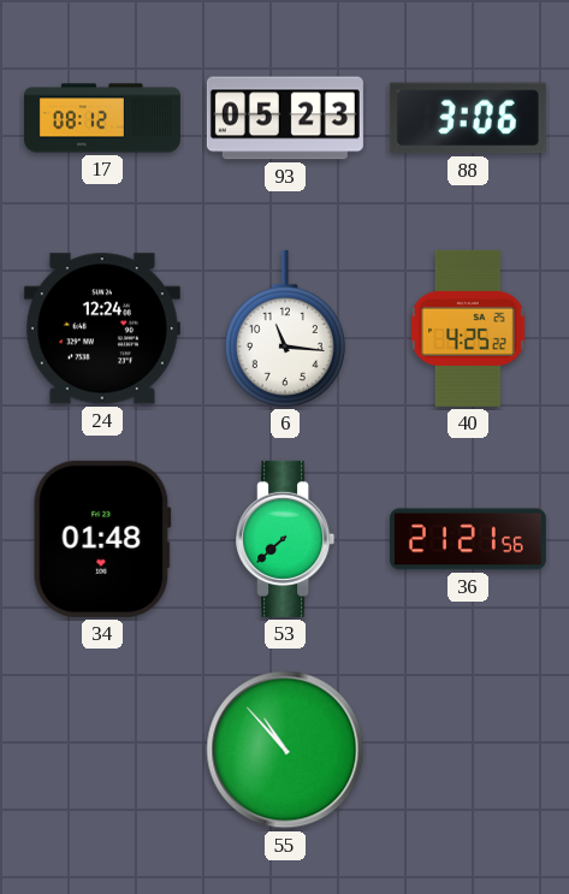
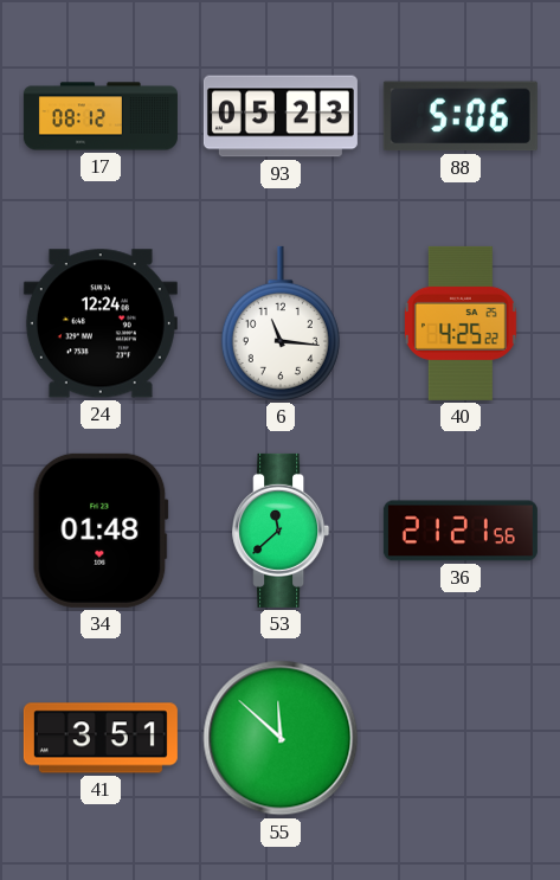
88: 3:06 -> 5:06
53: 7:38 -> 11:38
41: none -> 3:51
55: 10:53 -> 11:52
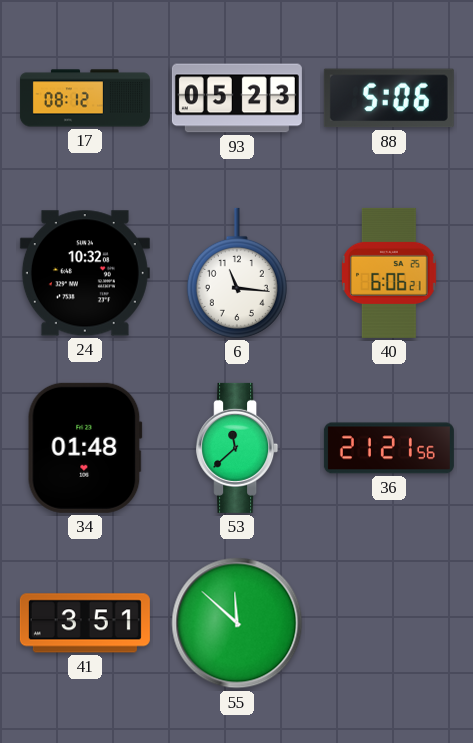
24: 12:24 -> 10:32
40: 4:25 -> 6:06
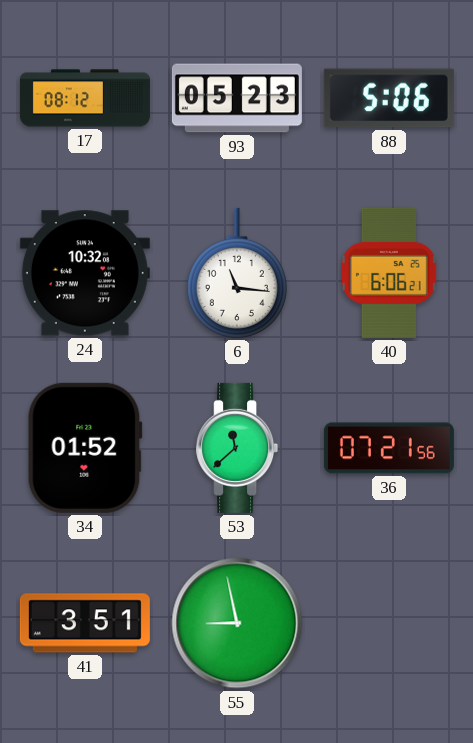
34: 01:48 -> 01:52
36: 21:21 -> 07:21
55: 11:52 -> 8:58
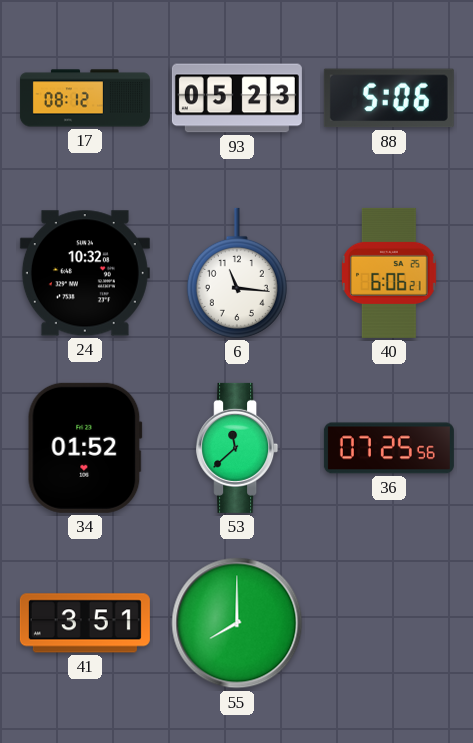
36: 07:21 -> 07:25
55: 8:58 -> 8:00
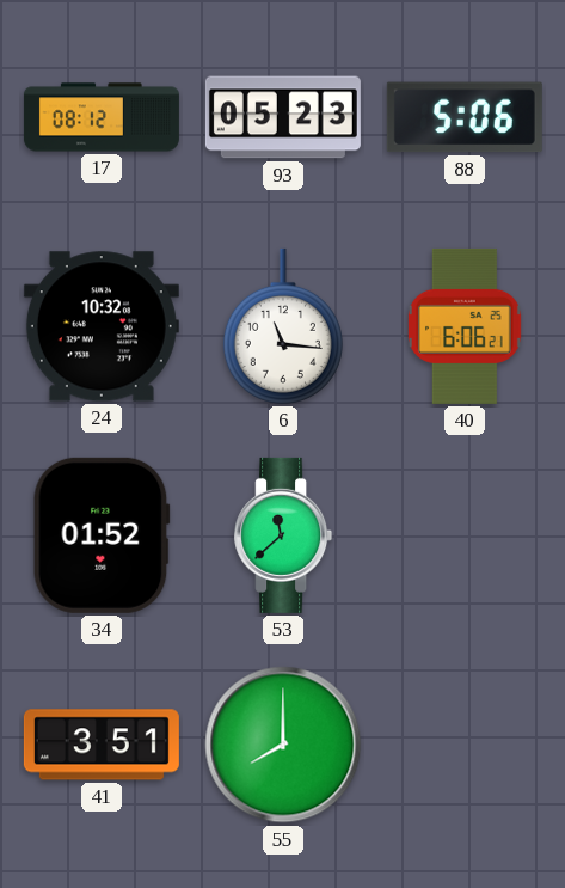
36: 07:25 -> none
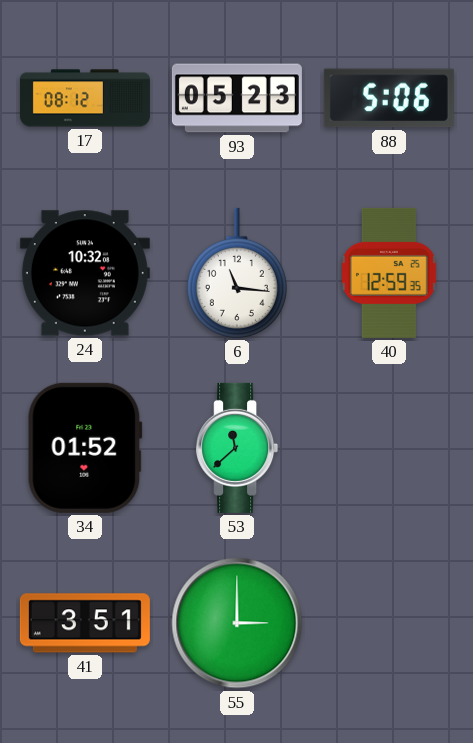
40: 6:06 -> 12:59
55: 8:00 -> 3:00
